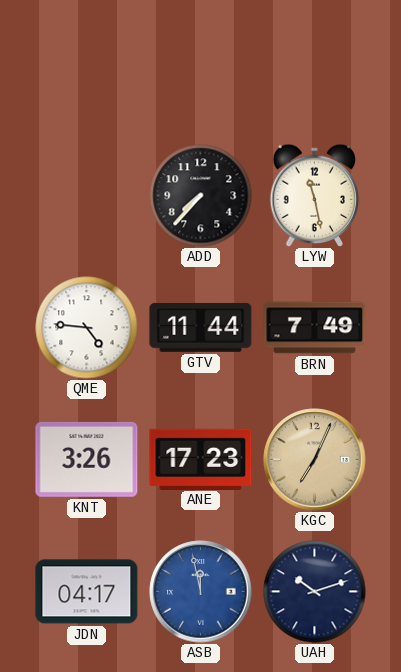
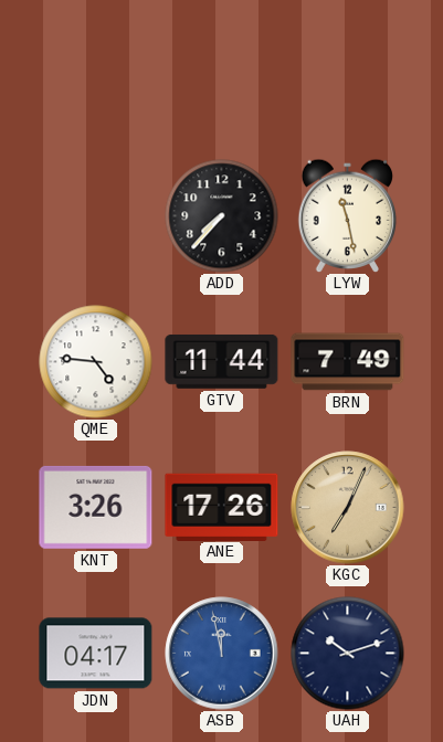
ANE: 17:23 -> 17:26
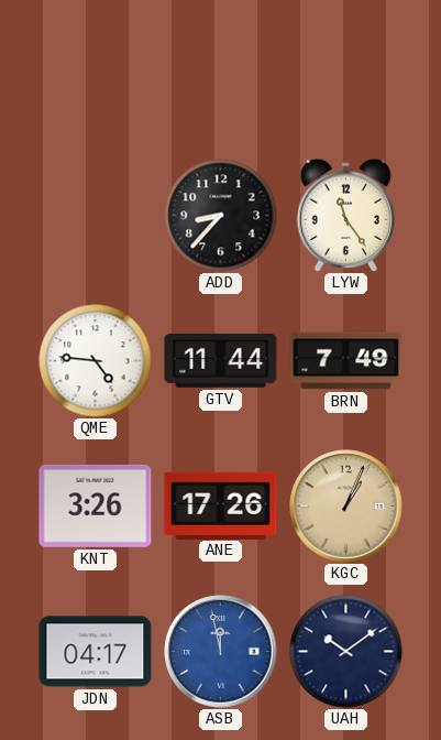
ADD: 7:37 -> 8:37
LYW: 11:28 -> 11:24
KGC: 7:04 -> 1:04
UAH: 10:12 -> 10:09
